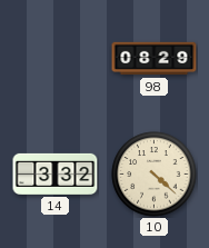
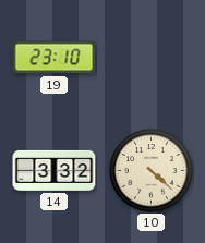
19: none -> 23:10
98: 08:29 -> none
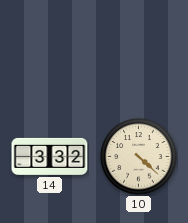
19: 23:10 -> none
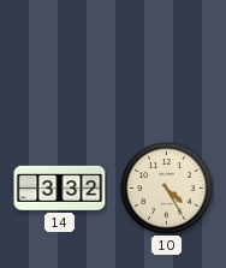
10: 4:22 -> 4:25
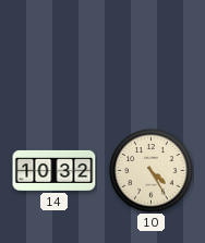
14: 3:32 -> 10:32
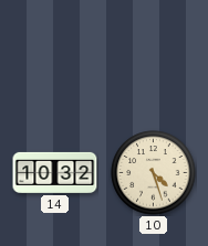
10: 4:25 -> 4:27
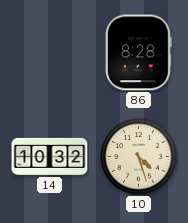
86: none -> 8:28
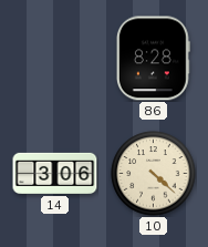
14: 10:32 -> 3:06
10: 4:27 -> 4:22
